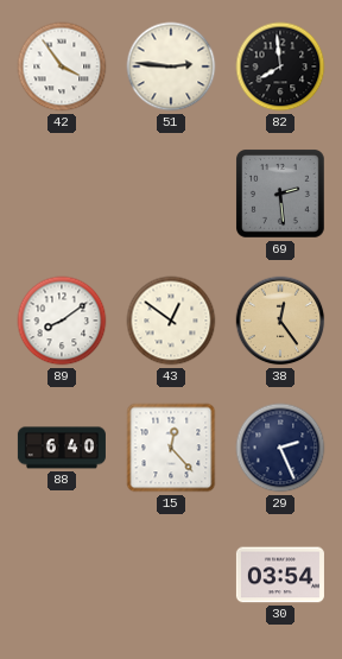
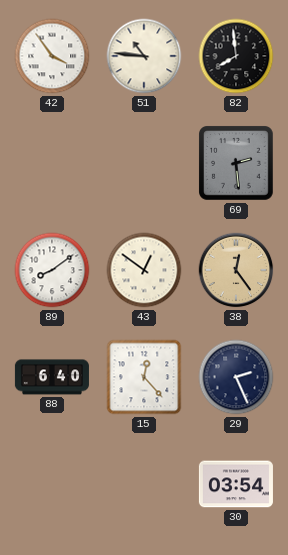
51: 2:46 -> 10:46
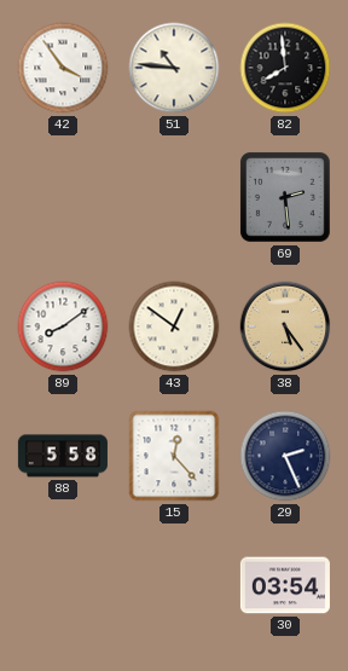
38: 12:24 -> 5:24
88: 6:40 -> 5:58
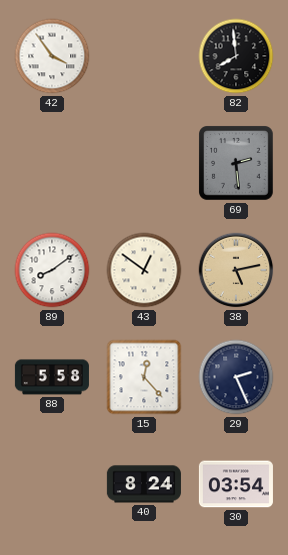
51: 10:46 -> none
38: 5:24 -> 5:13
40: none -> 8:24
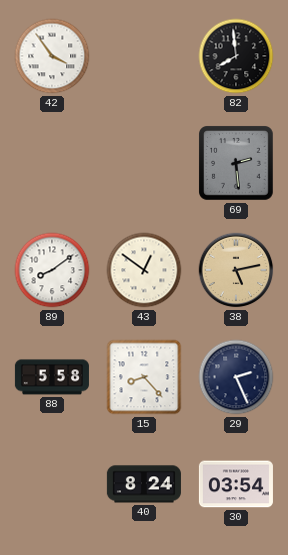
15: 12:23 -> 8:23
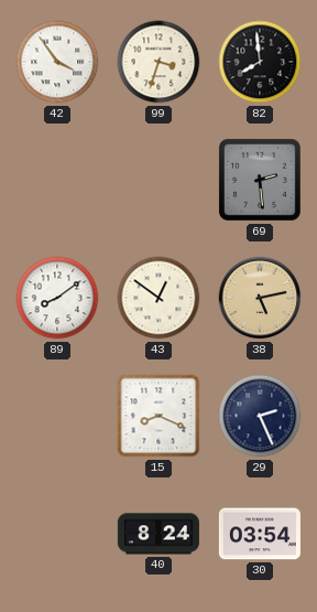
99: none -> 3:33
88: 5:58 -> none
15: 8:23 -> 8:19
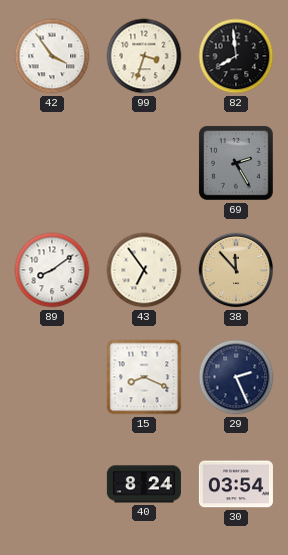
69: 2:29 -> 2:25
43: 12:51 -> 6:54
38: 5:13 -> 11:53
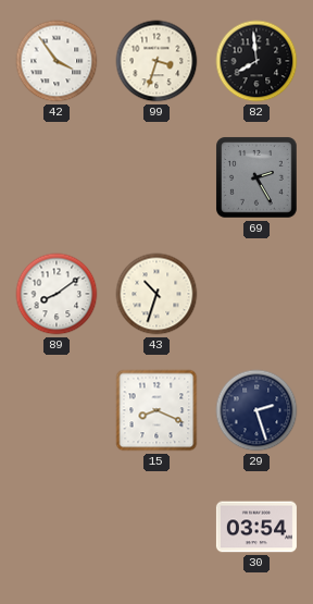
43: 6:54 -> 10:33
38: 11:53 -> none
29: 2:26 -> 2:27
40: 8:24 -> none
